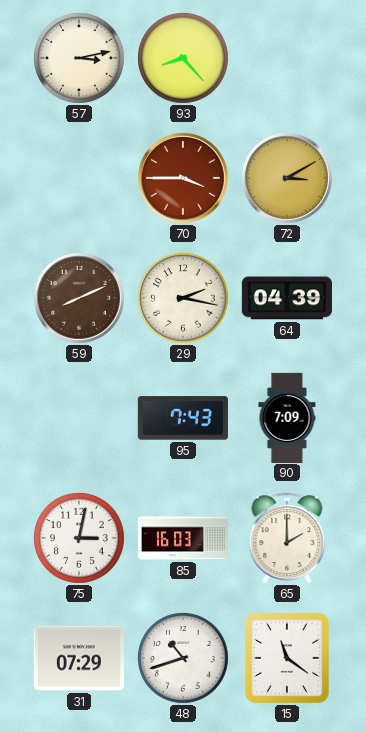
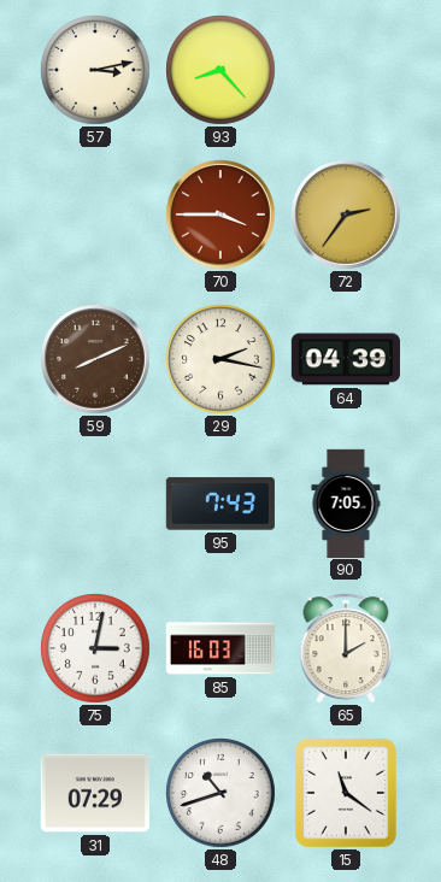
72: 3:10 -> 2:36
90: 7:09 -> 7:05
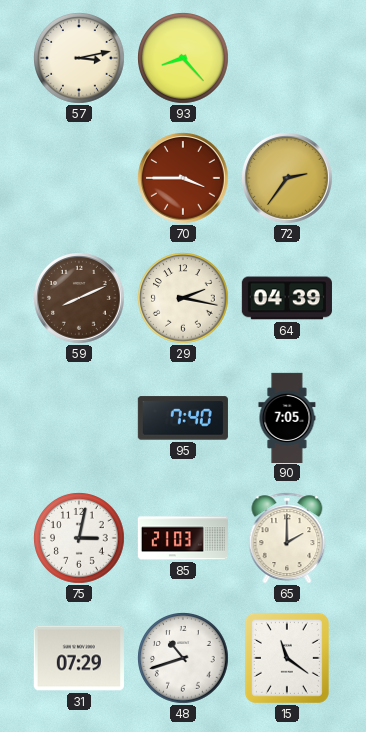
95: 7:43 -> 7:40
85: 16:03 -> 21:03
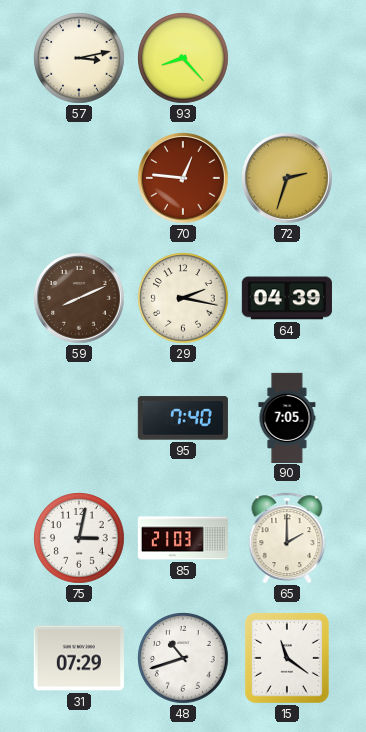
70: 3:45 -> 12:46
72: 2:36 -> 2:33
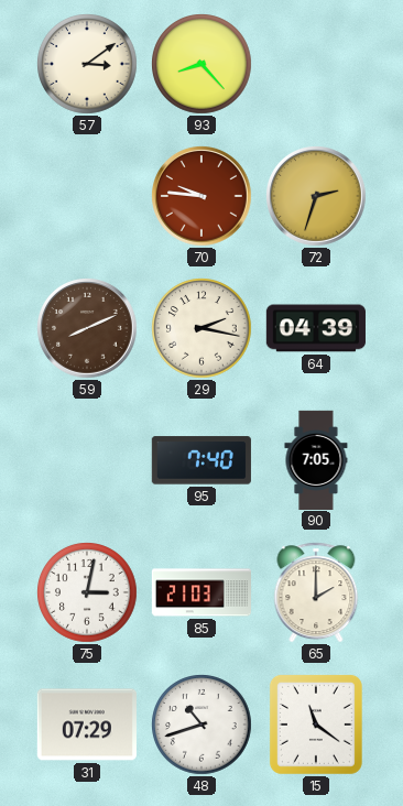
57: 3:13 -> 3:09
70: 12:46 -> 9:46
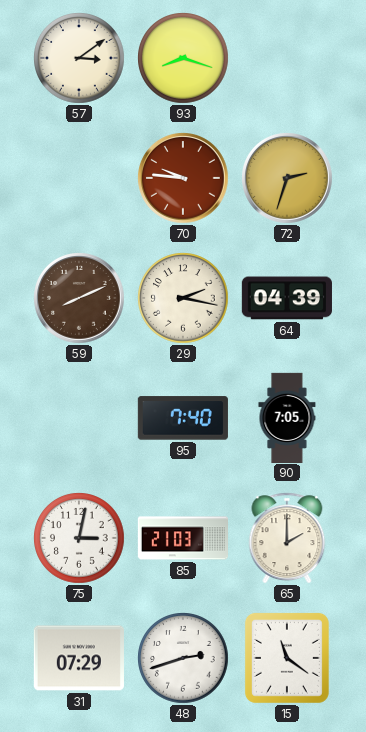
93: 8:23 -> 8:18
48: 10:42 -> 2:42
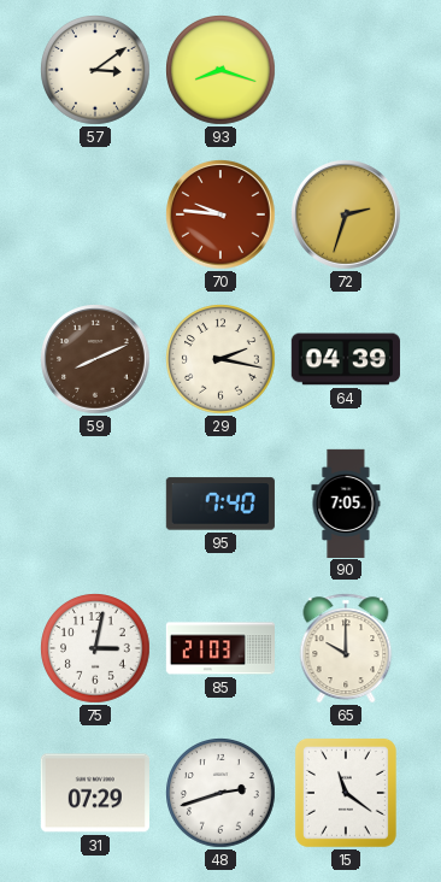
65: 2:00 -> 10:00
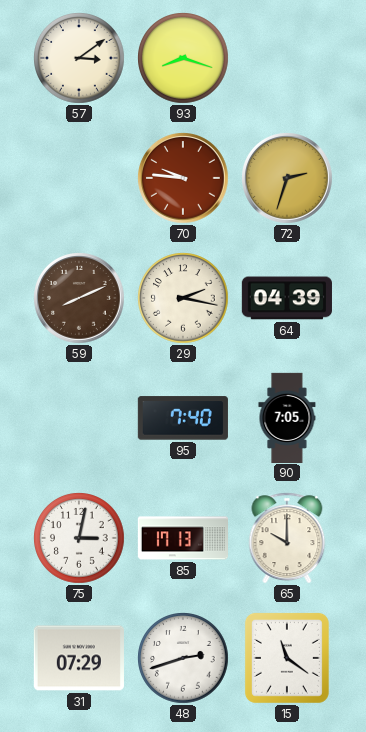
85: 21:03 -> 17:13
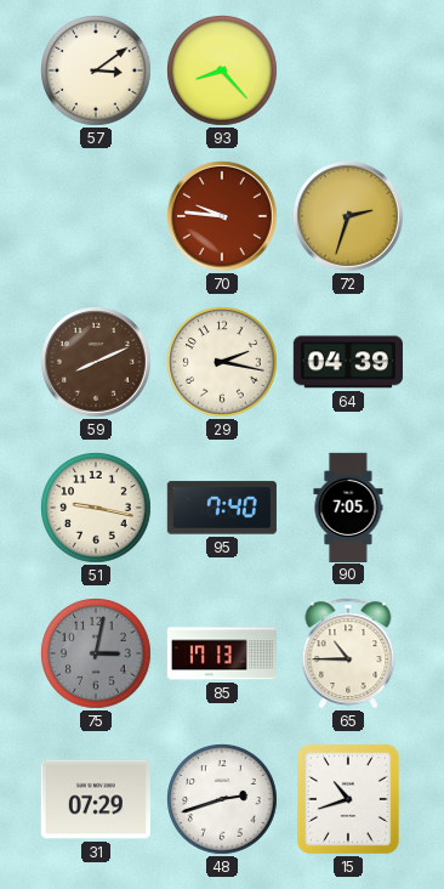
93: 8:18 -> 8:23
51: none -> 9:17
75 dial: white -> grey
65: 10:00 -> 10:45
15: 11:21 -> 10:42
